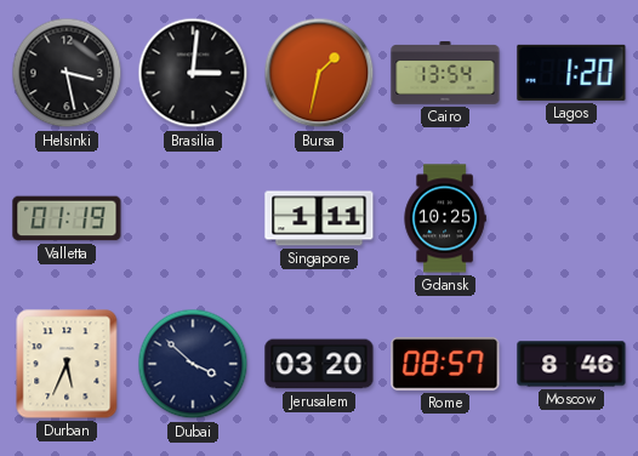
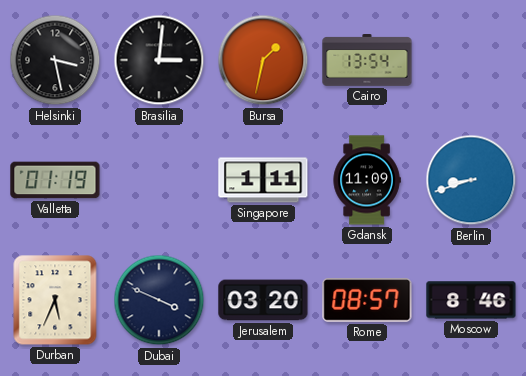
Lagos: 1:20 -> none
Gdansk: 10:25 -> 11:09
Berlin: none -> 8:42
Dubai: 3:52 -> 3:49
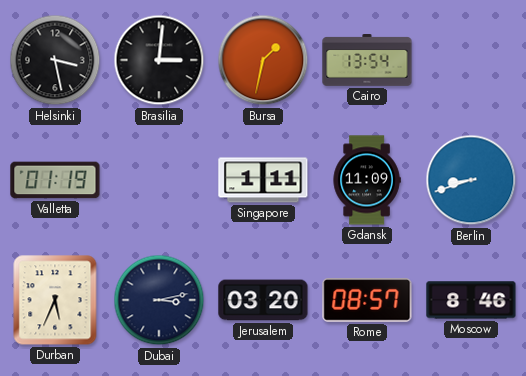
Dubai: 3:49 -> 3:13
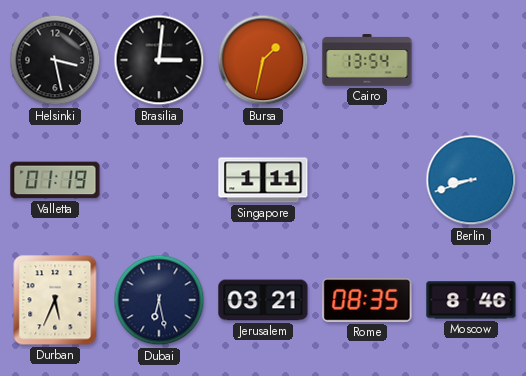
Gdansk: 11:09 -> none
Dubai: 3:13 -> 6:28
Jerusalem: 03:20 -> 03:21
Rome: 08:57 -> 08:35
